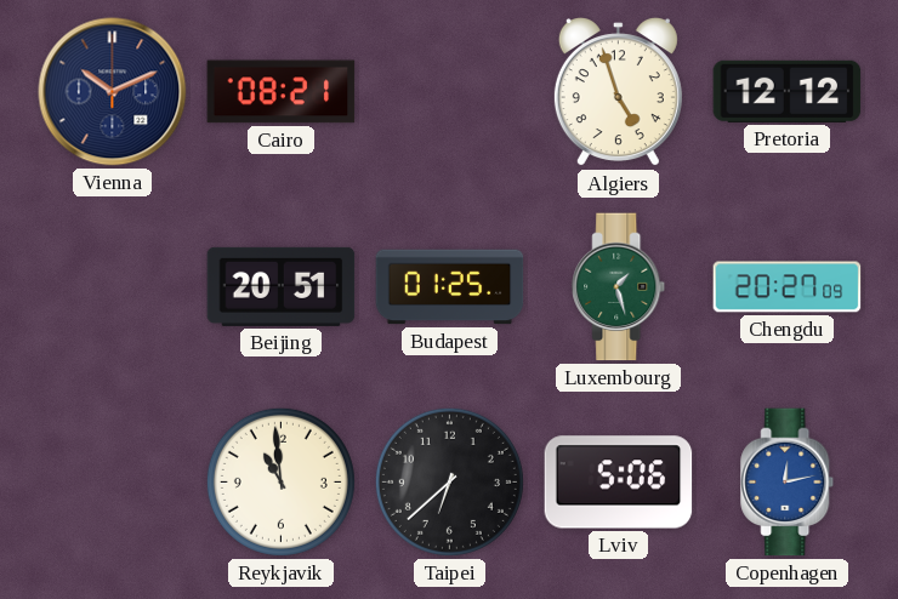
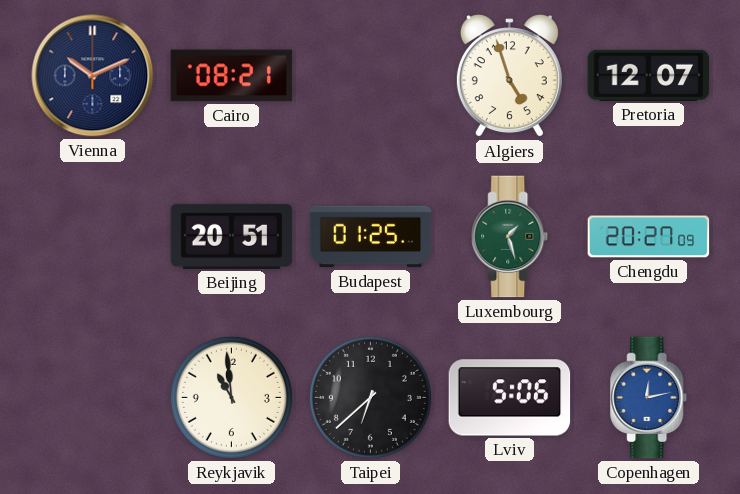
Pretoria: 12:12 -> 12:07
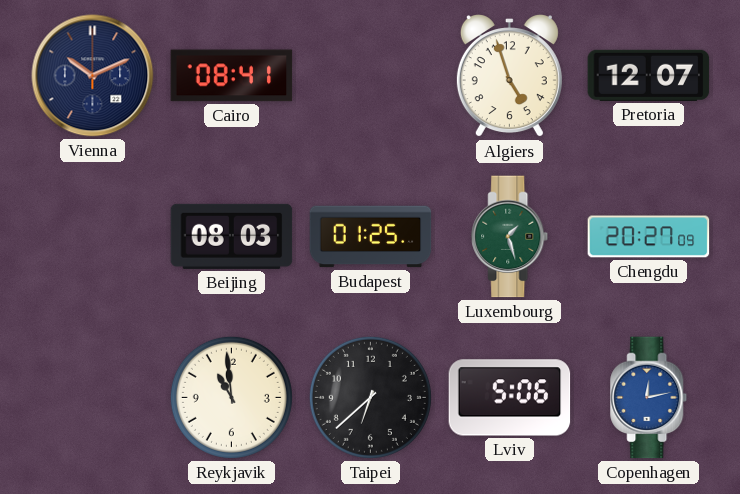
Cairo: 08:21 -> 08:41
Beijing: 20:51 -> 08:03
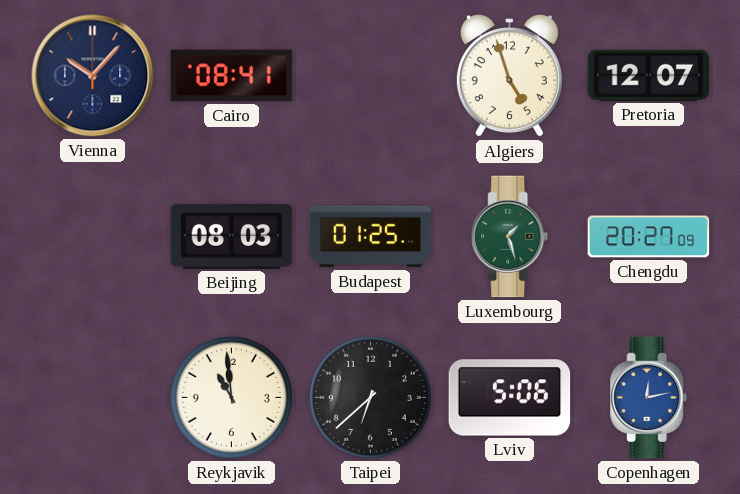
Vienna: 10:11 -> 10:07
